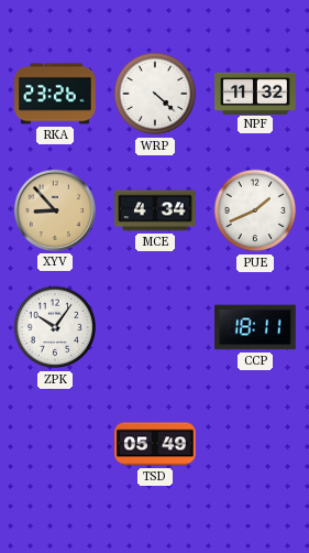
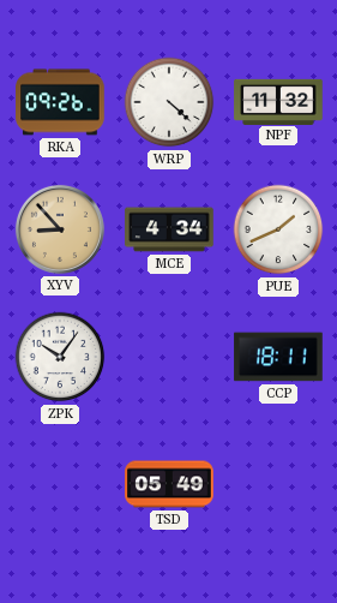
RKA: 23:26 -> 09:26
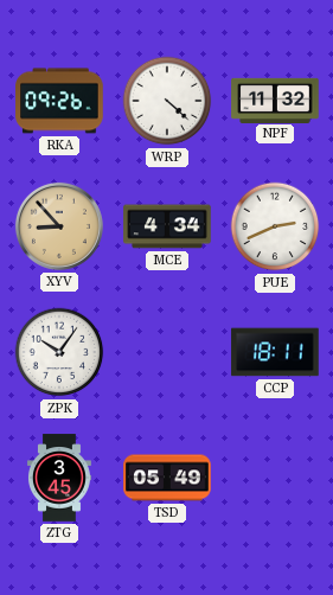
PUE: 1:41 -> 2:41
ZTG: none -> 3:45
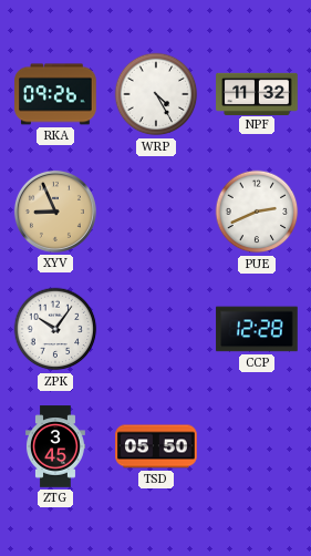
WRP: 4:22 -> 4:25
XYV: 8:53 -> 8:56
MCE: 4:34 -> none
CCP: 18:11 -> 12:28
TSD: 05:49 -> 05:50
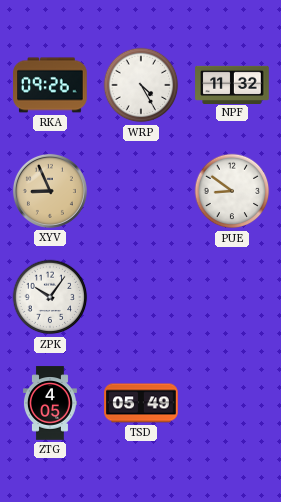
PUE: 2:41 -> 8:51
CCP: 12:28 -> none
ZTG: 3:45 -> 4:05
TSD: 05:50 -> 05:49
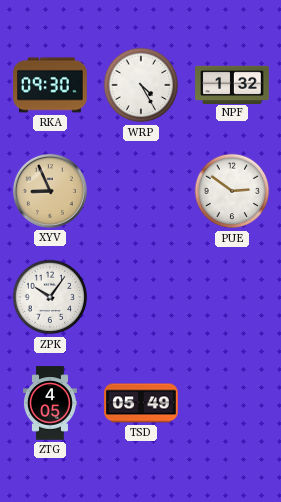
RKA: 09:26 -> 09:30
NPF: 11:32 -> 1:32
PUE: 8:51 -> 2:51
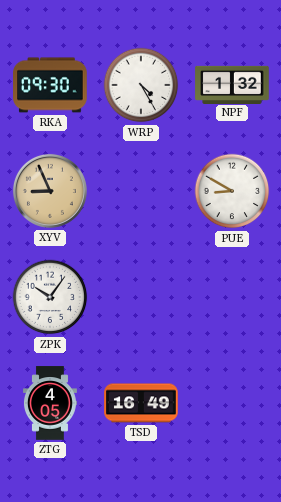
PUE: 2:51 -> 8:50
TSD: 05:49 -> 16:49
